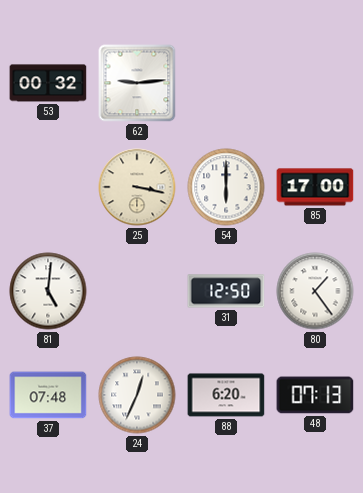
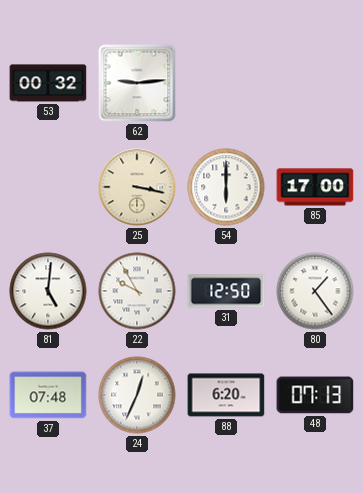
22: none -> 9:55
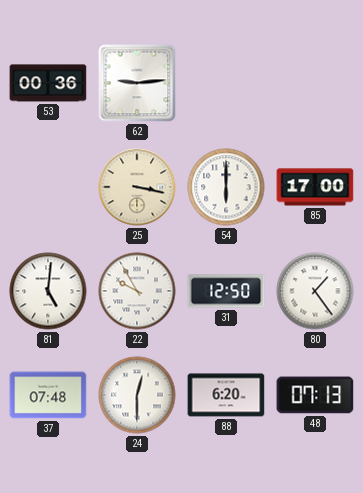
53: 00:32 -> 00:36
24: 12:34 -> 12:30
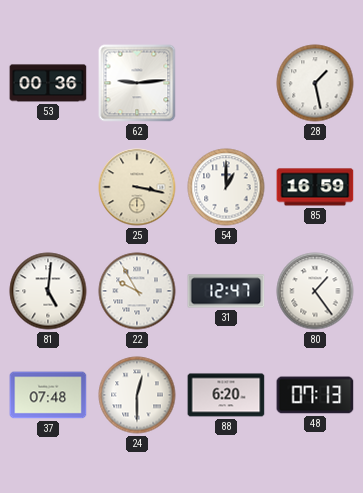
28: none -> 1:28
54: 6:00 -> 1:00
85: 17:00 -> 16:59
31: 12:50 -> 12:47
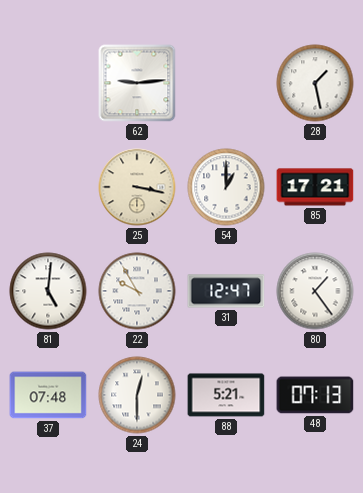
53: 00:36 -> none
85: 16:59 -> 17:21
88: 6:20 -> 5:21
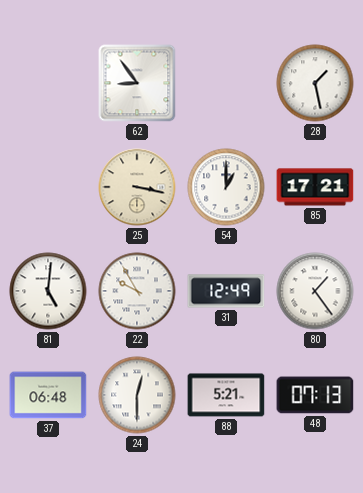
62: 9:14 -> 8:54
31: 12:47 -> 12:49
37: 07:48 -> 06:48
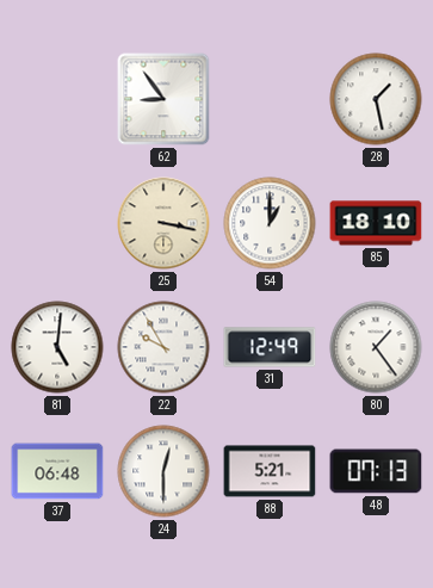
85: 17:21 -> 18:10
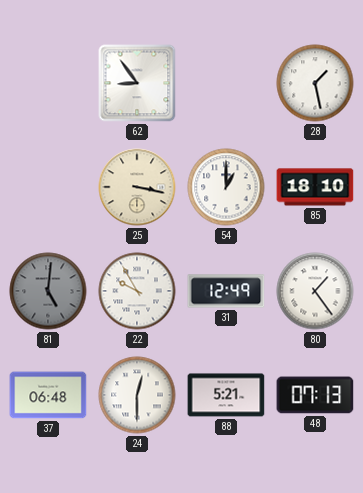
81 dial: white -> grey
